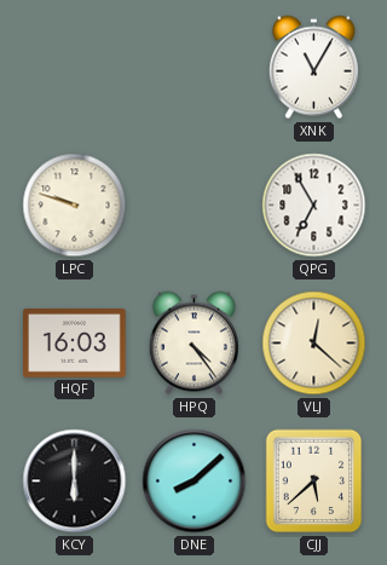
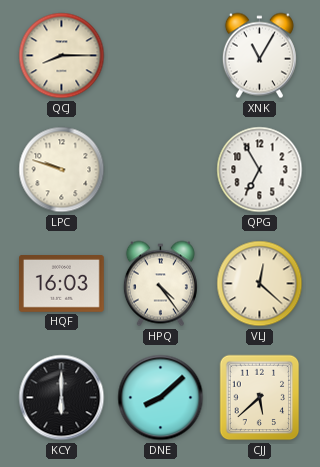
QCJ: none -> 8:15
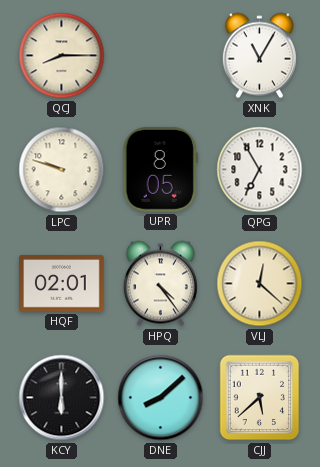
UPR: none -> 8:05
HQF: 16:03 -> 02:01
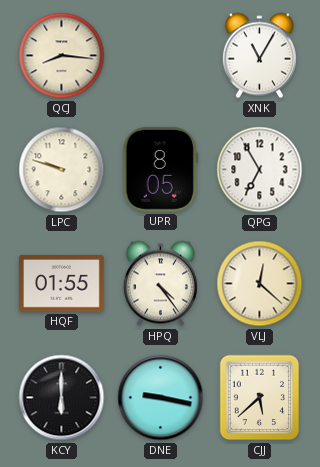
QCJ: 8:15 -> 8:16
HQF: 02:01 -> 01:55
DNE: 8:08 -> 9:17
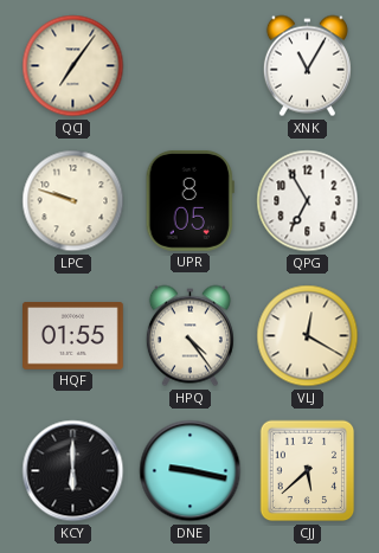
QCJ: 8:16 -> 7:06
VLJ: 12:22 -> 12:20
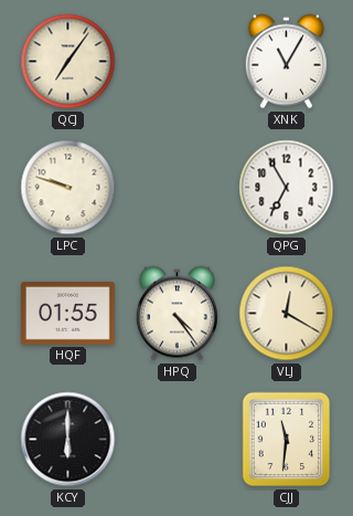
UPR: 8:05 -> none
DNE: 9:17 -> none
CJJ: 5:38 -> 11:31
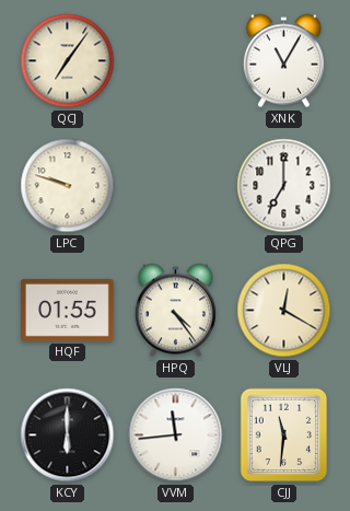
QPG: 6:55 -> 7:00
VVM: none -> 11:44
